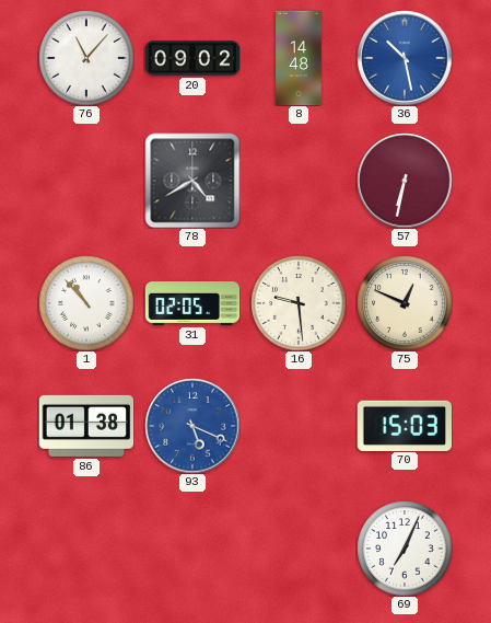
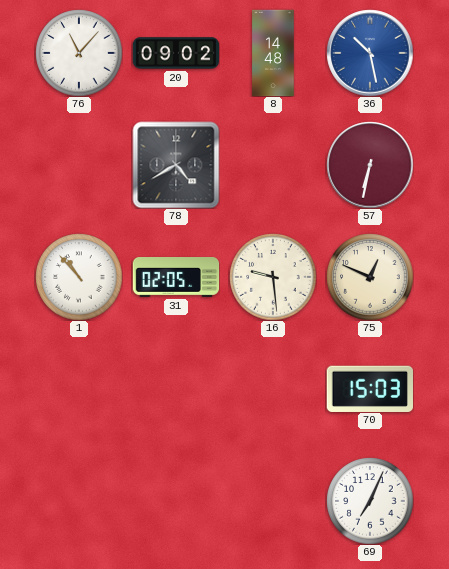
86: 01:38 -> none
93: 5:19 -> none
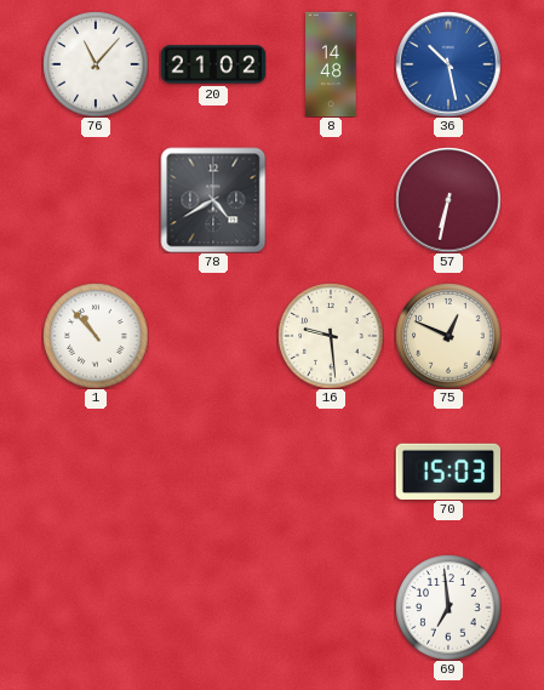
20: 09:02 -> 21:02
31: 02:05 -> none
69: 7:04 -> 6:59
